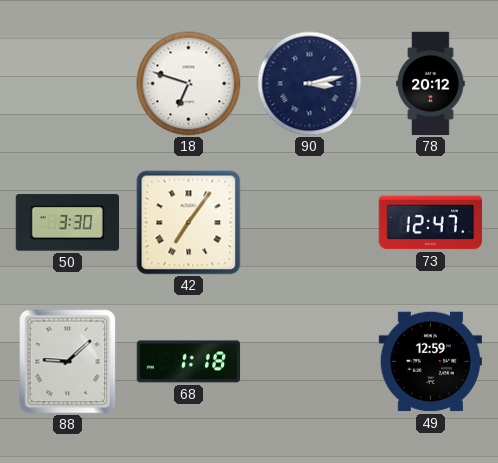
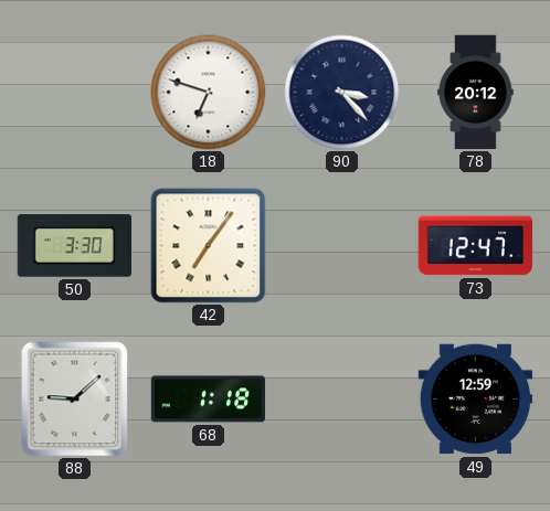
90: 3:13 -> 3:23
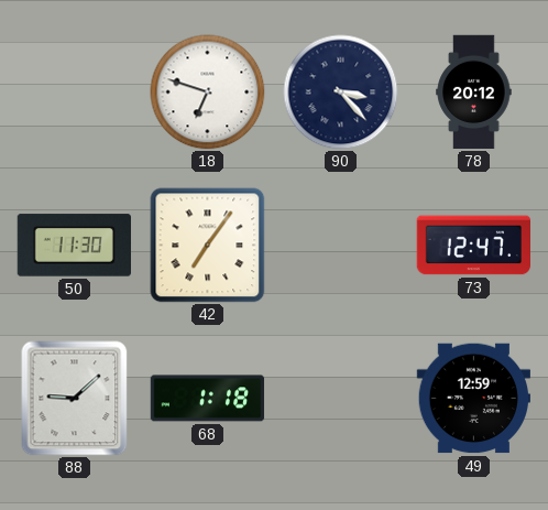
50: 3:30 -> 11:30
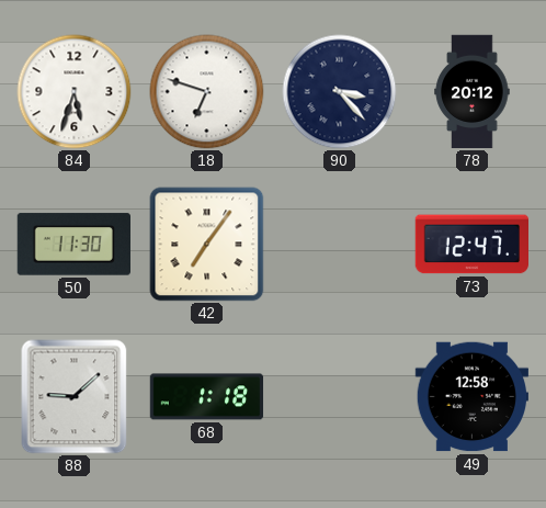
84: none -> 5:33
49: 12:59 -> 12:58
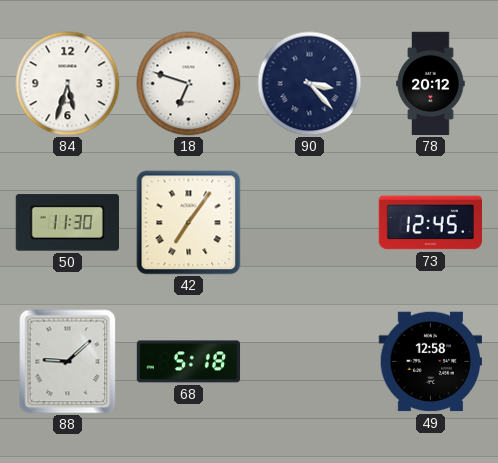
73: 12:47 -> 12:45
68: 1:18 -> 5:18
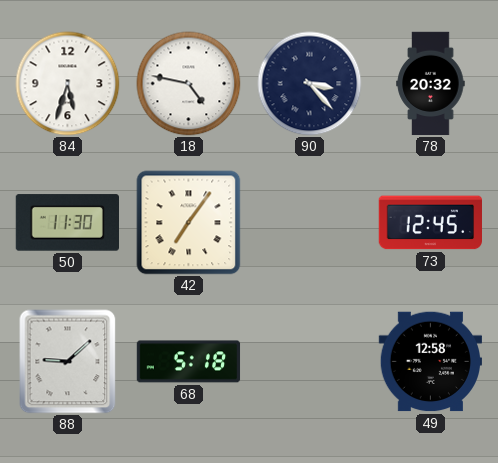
18: 6:48 -> 4:47
78: 20:12 -> 20:32
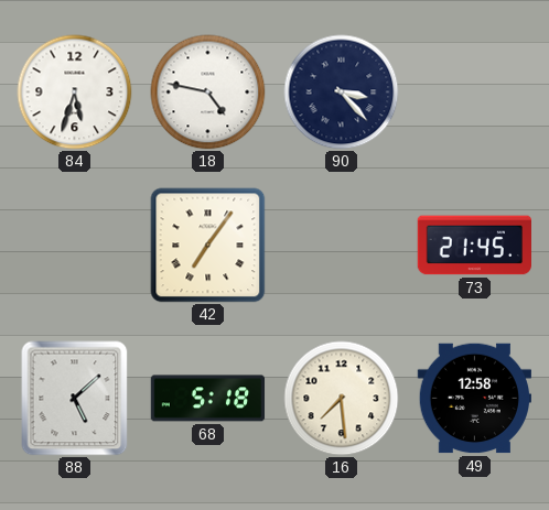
78: 20:32 -> none
50: 11:30 -> none
73: 12:45 -> 21:45
88: 9:08 -> 5:08
16: none -> 7:29
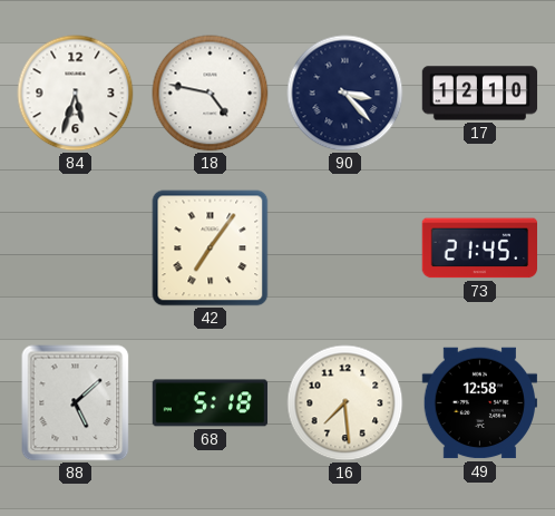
17: none -> 12:10
